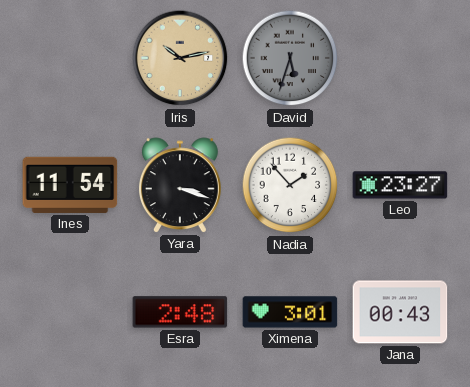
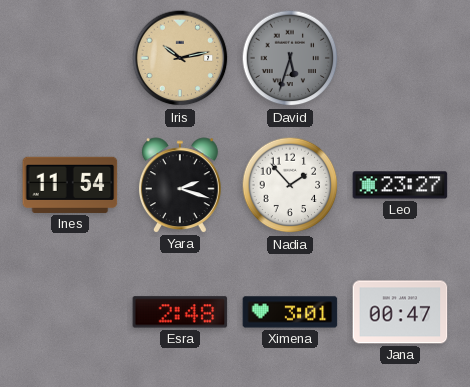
Yara: 3:18 -> 2:18
Jana: 00:43 -> 00:47
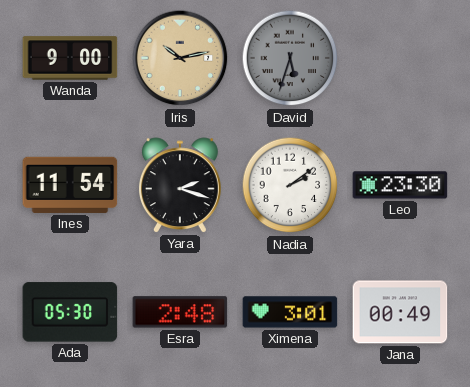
Wanda: none -> 9:00
Nadia: 1:53 -> 2:09
Leo: 23:27 -> 23:30
Ada: none -> 05:30
Jana: 00:47 -> 00:49
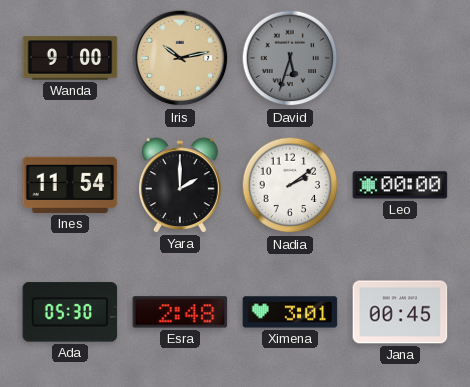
Yara: 2:18 -> 2:00
Leo: 23:30 -> 00:00
Jana: 00:49 -> 00:45
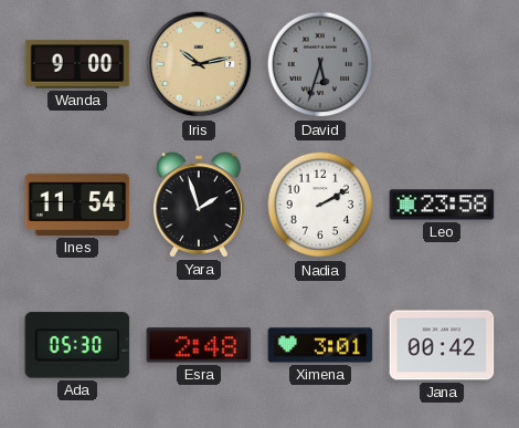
Yara: 2:00 -> 1:57
Nadia: 2:09 -> 2:10
Leo: 00:00 -> 23:58
Jana: 00:45 -> 00:42
